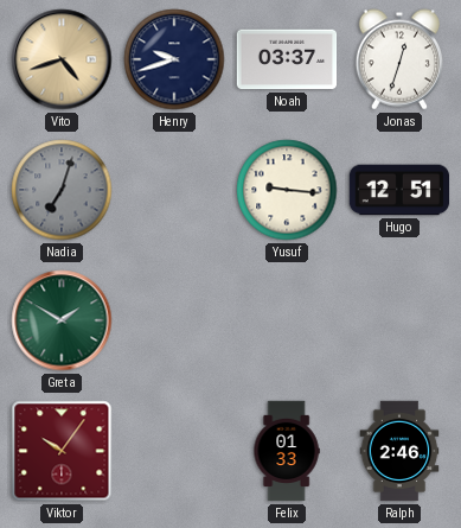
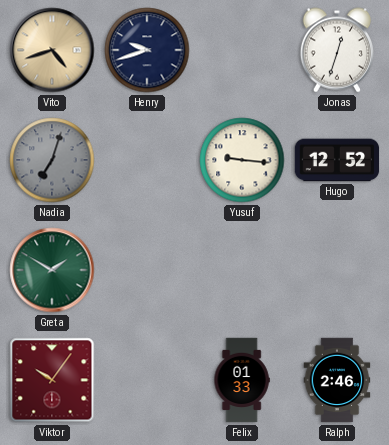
Noah: 03:37 -> none
Hugo: 12:51 -> 12:52
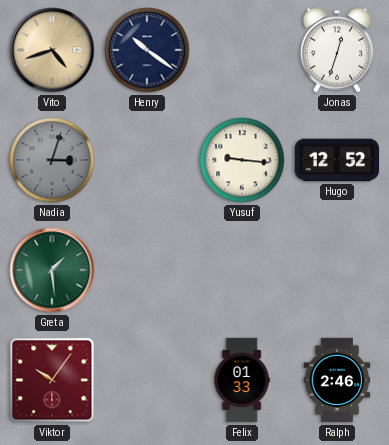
Henry: 9:42 -> 10:21
Nadia: 7:03 -> 3:03
Greta: 1:50 -> 1:29
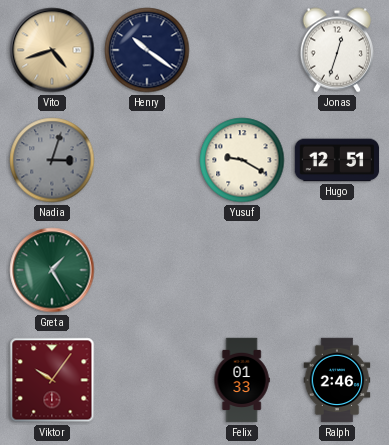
Yusuf: 9:16 -> 9:20
Hugo: 12:52 -> 12:51
Greta: 1:29 -> 1:25
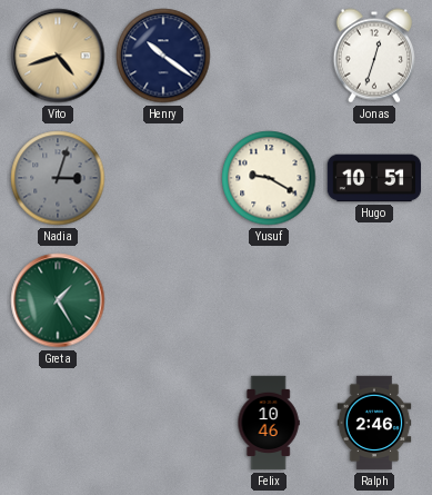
Hugo: 12:51 -> 10:51
Viktor: 10:06 -> none
Felix: 01:33 -> 10:46
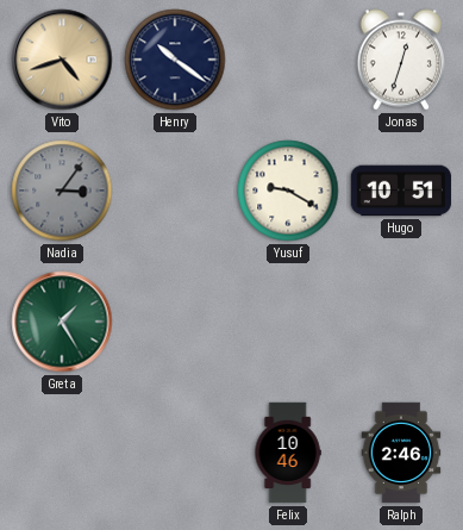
Nadia: 3:03 -> 3:06
